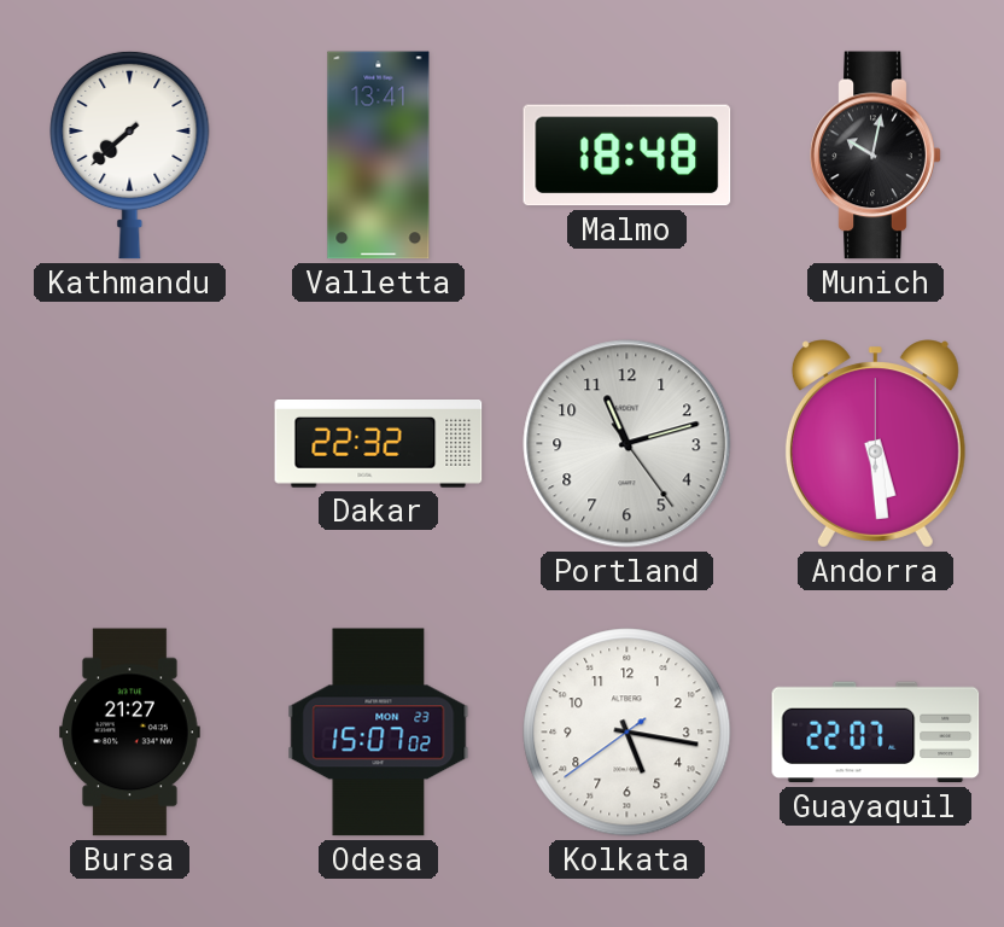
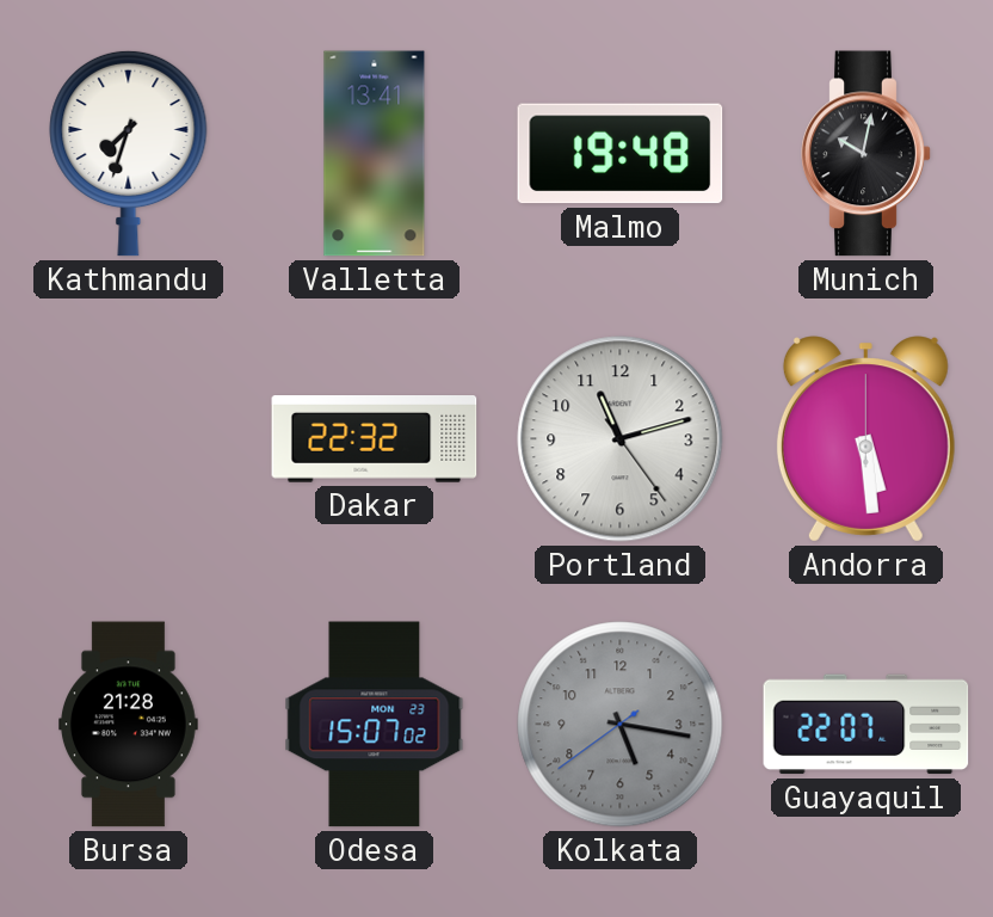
Kathmandu: 7:38 -> 7:33
Malmo: 18:48 -> 19:48
Bursa: 21:27 -> 21:28
Kolkata dial: white -> grey
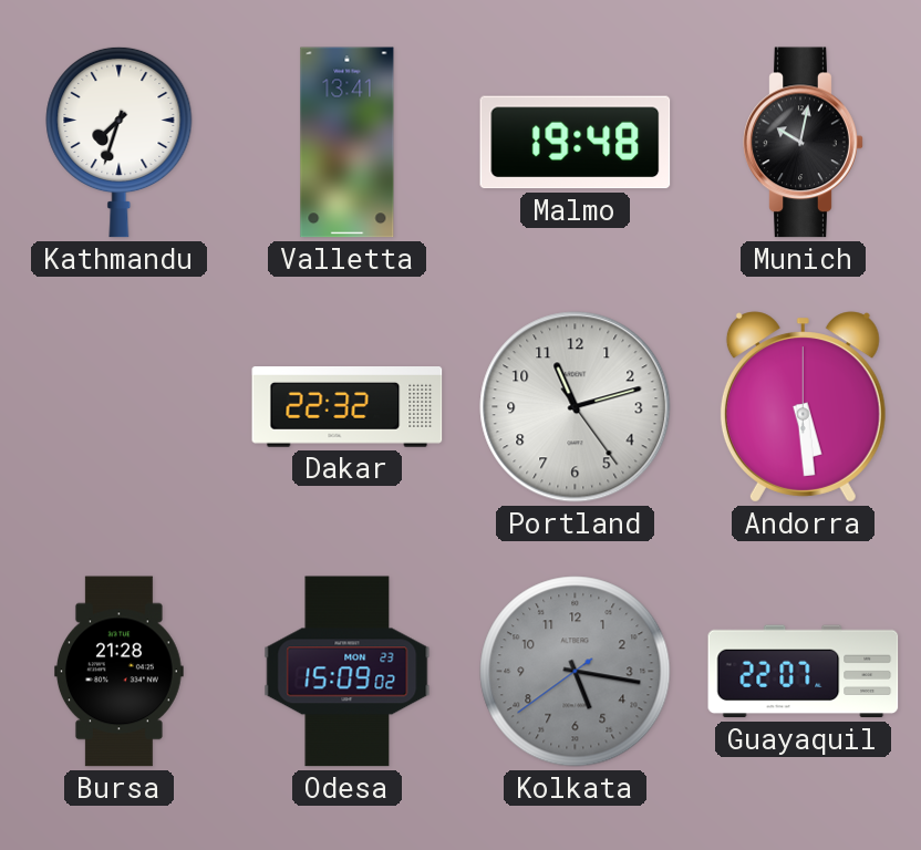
Odesa: 15:07 -> 15:09
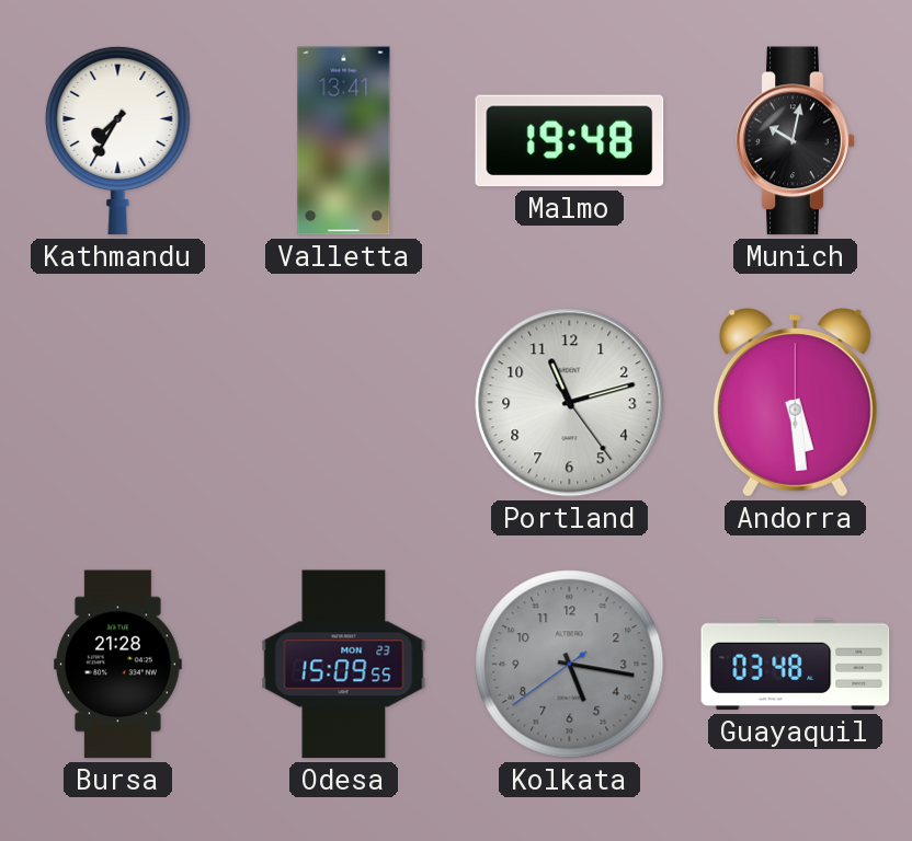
Kathmandu: 7:33 -> 7:35
Dakar: 22:32 -> none
Odesa: 15:09:02 -> 15:09:55
Guayaquil: 22:07 -> 03:48
